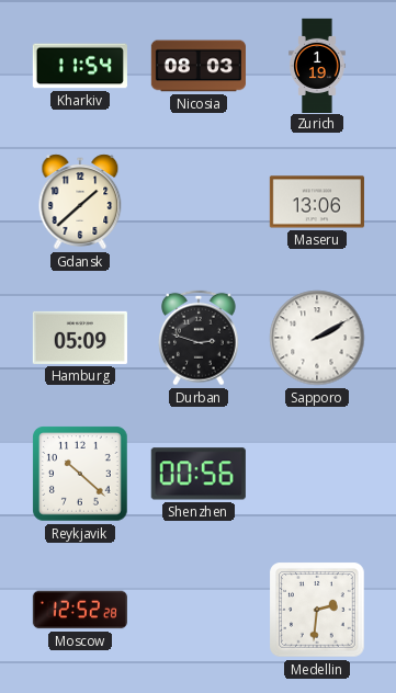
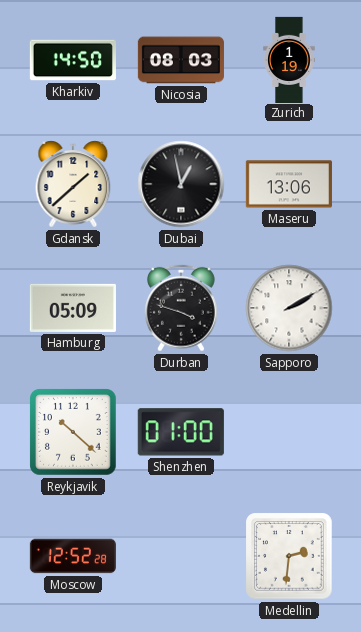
Kharkiv: 11:54 -> 14:50
Dubai: none -> 12:58
Durban: 2:48 -> 3:48
Shenzhen: 00:56 -> 01:00
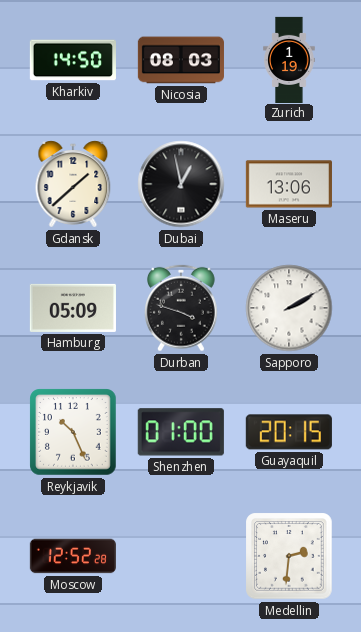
Reykjavik: 10:22 -> 10:26
Guayaquil: none -> 20:15
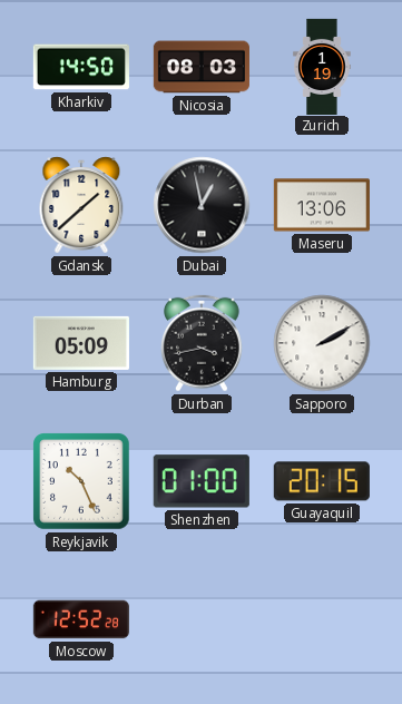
Durban: 3:48 -> 3:43
Medellin: 2:31 -> none
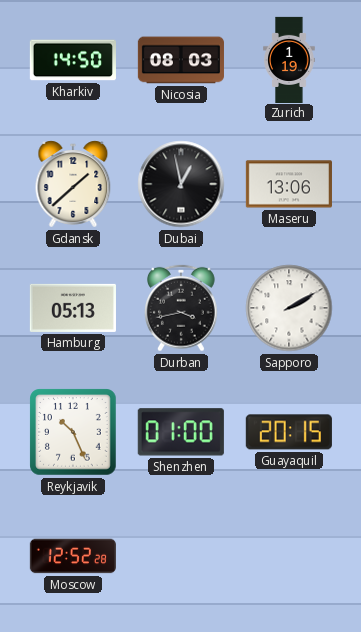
Hamburg: 05:09 -> 05:13
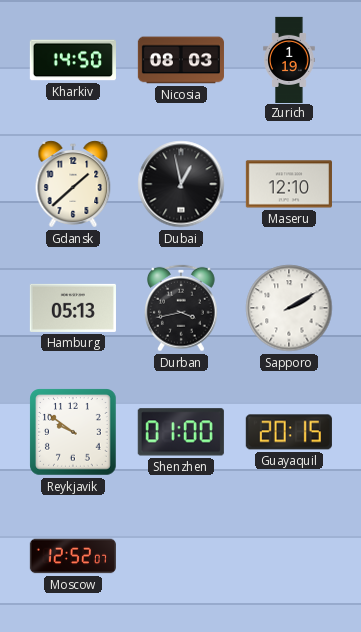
Maseru: 13:06 -> 12:10
Reykjavik: 10:26 -> 9:51
Moscow: 12:52:28 -> 12:52:07
